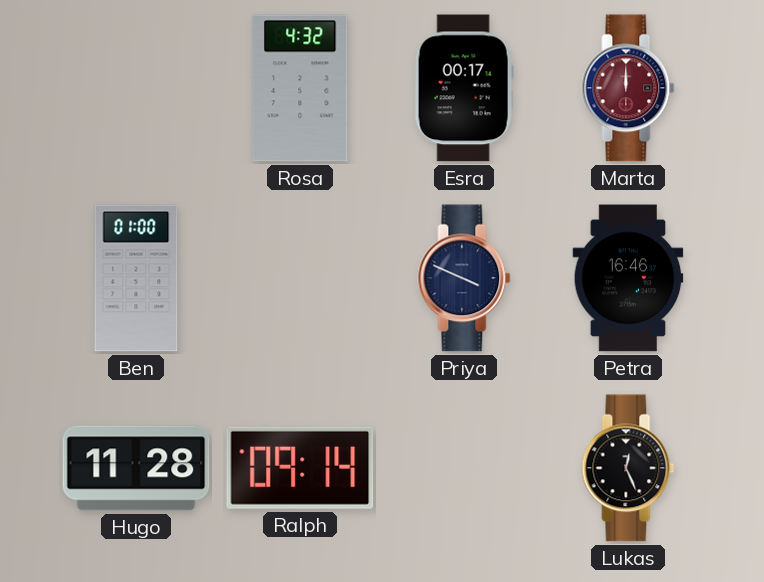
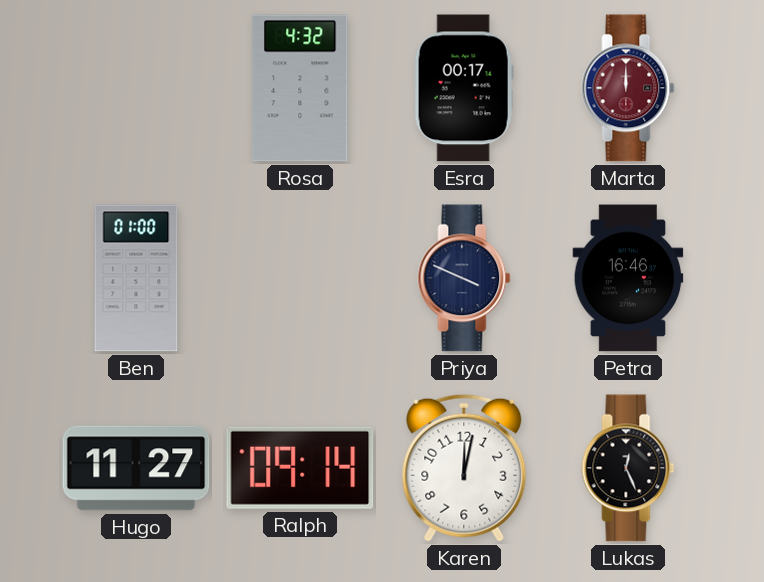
Hugo: 11:28 -> 11:27
Karen: none -> 12:02
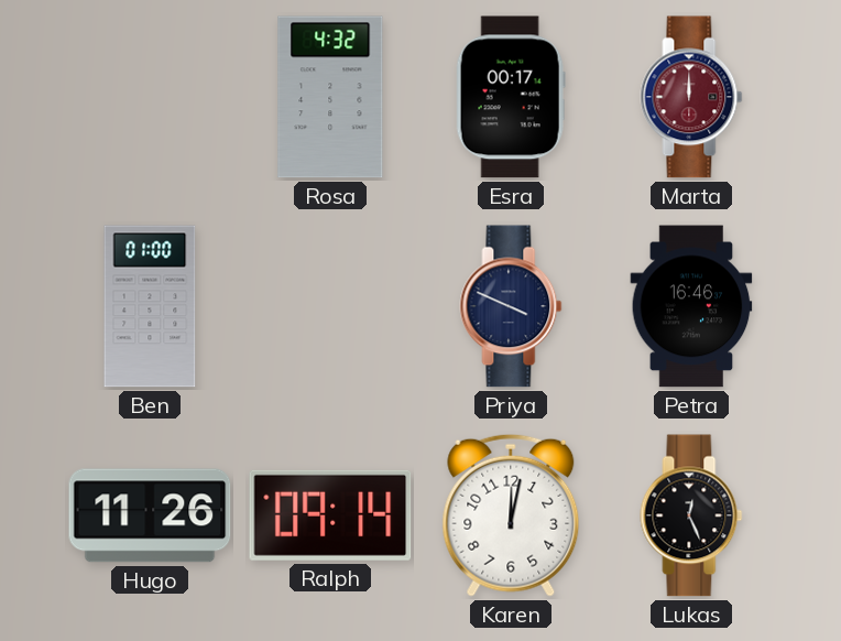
Hugo: 11:27 -> 11:26
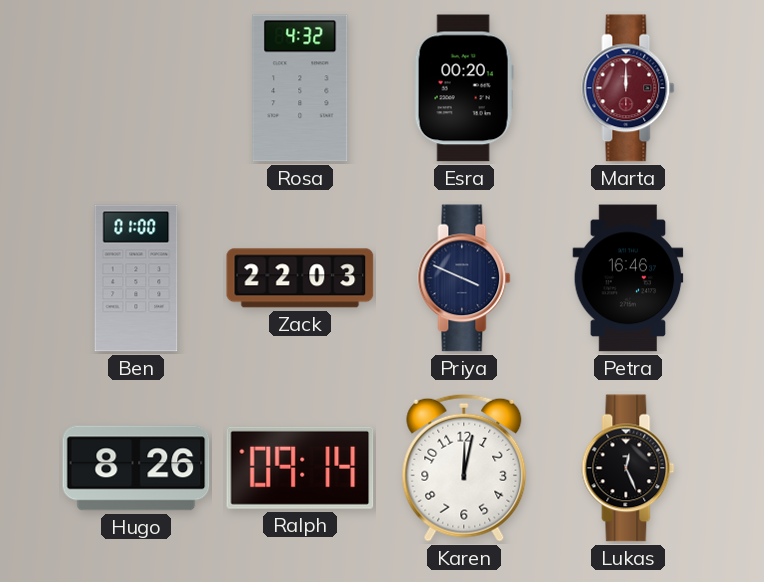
Esra: 00:17 -> 00:20
Zack: none -> 22:03
Hugo: 11:26 -> 8:26
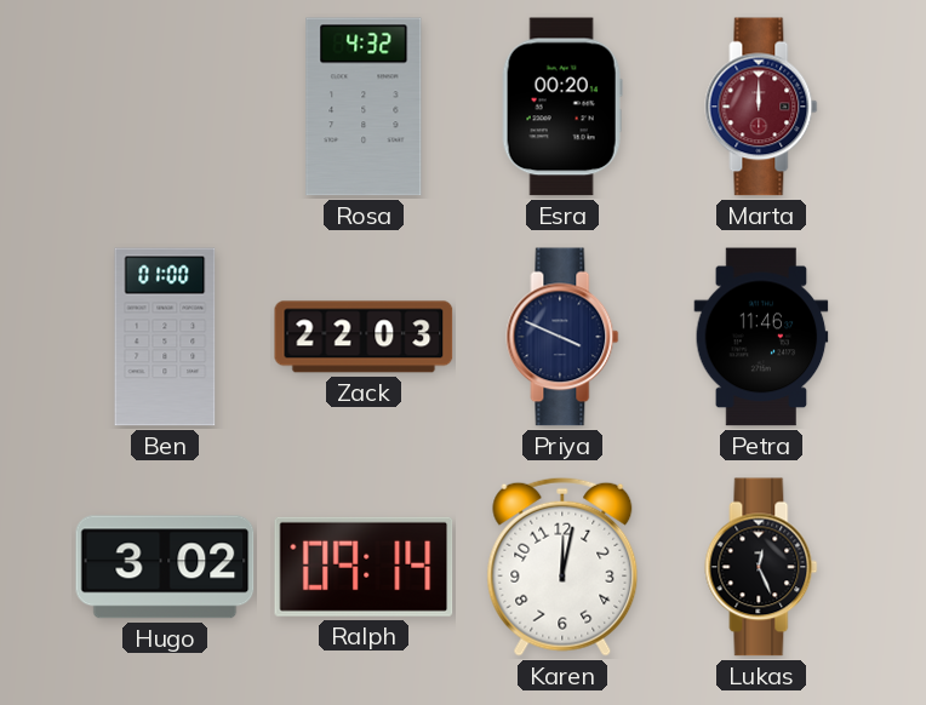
Petra: 16:46 -> 11:46
Hugo: 8:26 -> 3:02
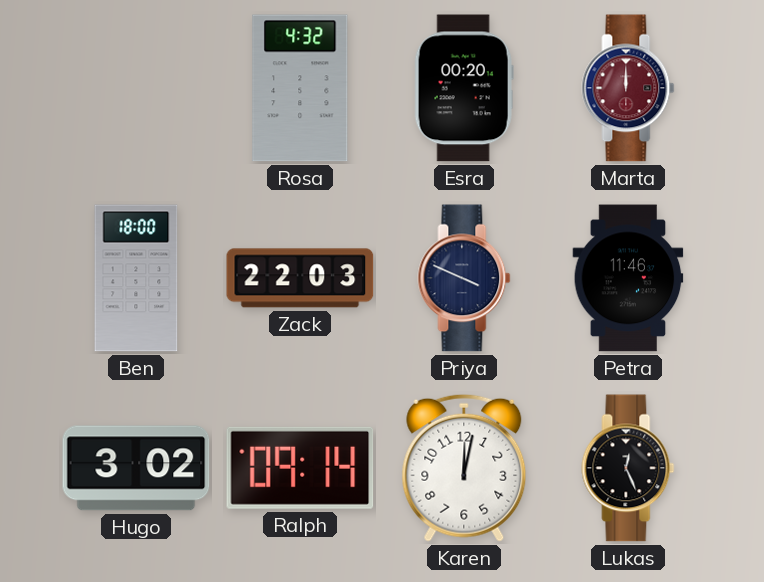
Ben: 01:00 -> 18:00
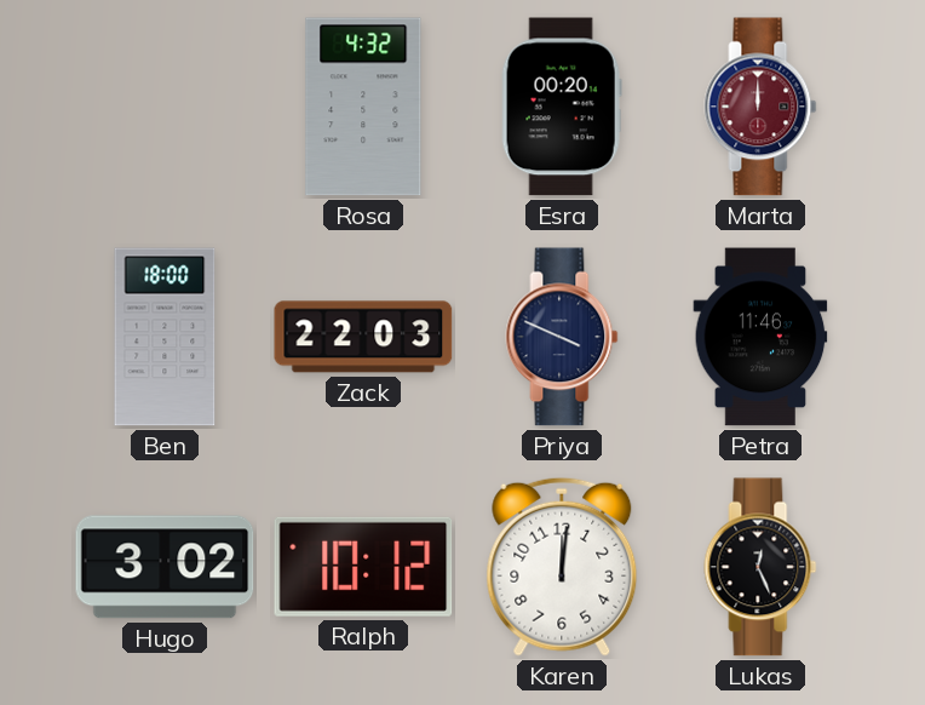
Ralph: 09:14 -> 10:12
Karen: 12:02 -> 12:01
